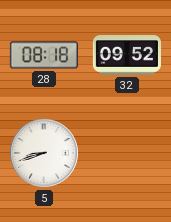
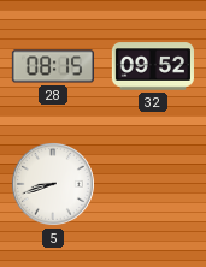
28: 08:18 -> 08:15
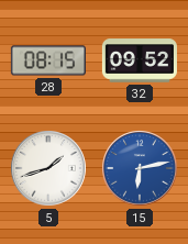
5: 8:42 -> 1:42
15: none -> 6:13
